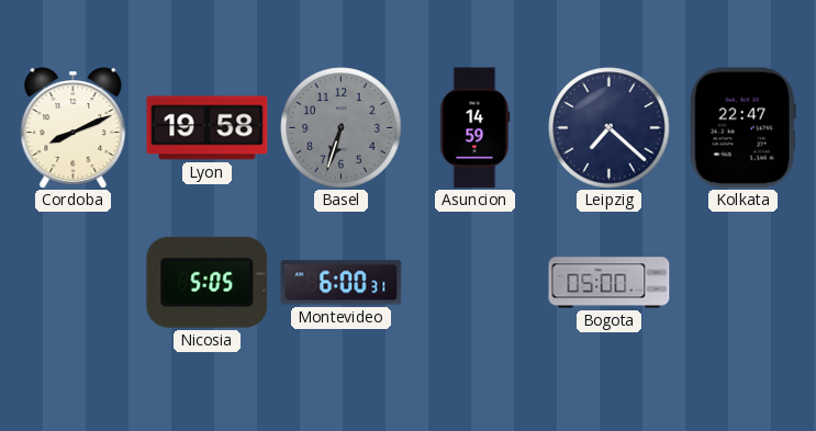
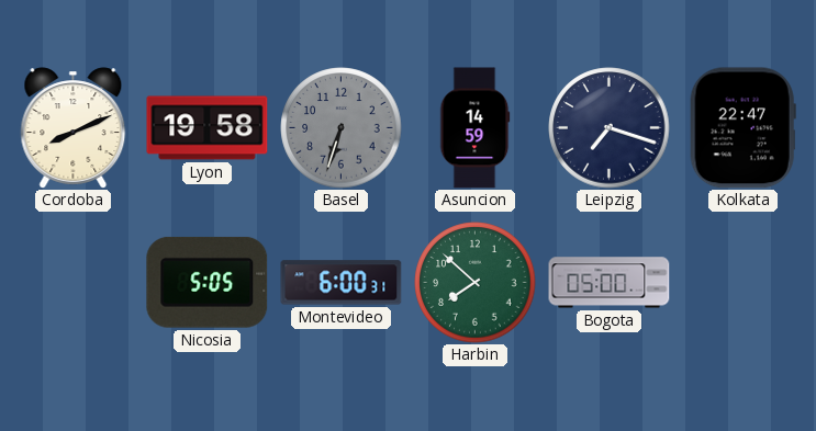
Leipzig: 7:22 -> 7:18
Harbin: none -> 7:52
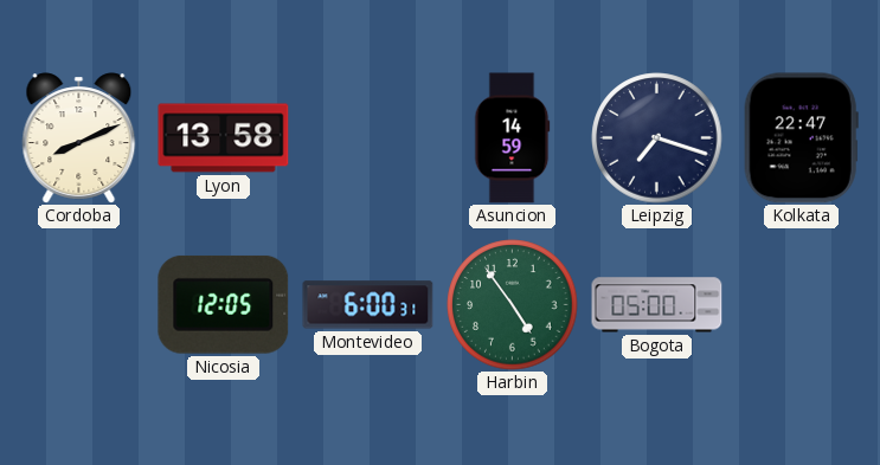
Lyon: 19:58 -> 13:58
Basel: 6:33 -> none
Nicosia: 5:05 -> 12:05
Harbin: 7:52 -> 4:54
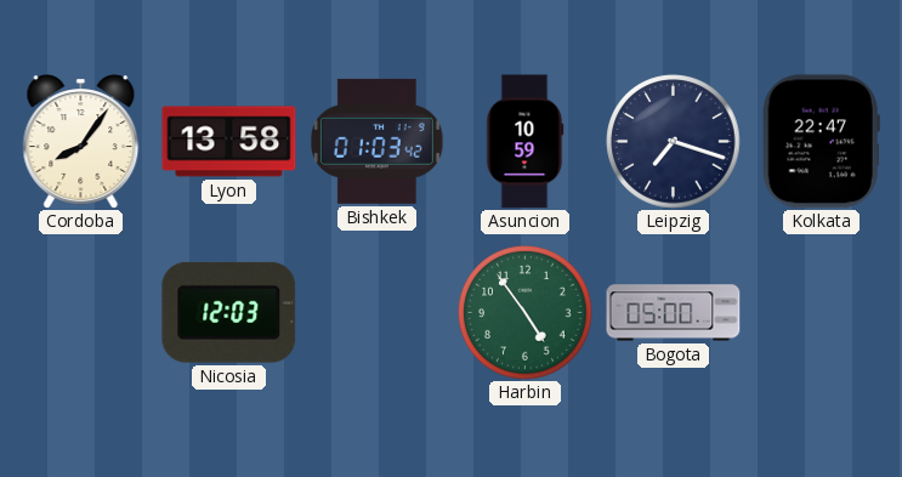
Cordoba: 8:11 -> 8:06
Bishkek: none -> 01:03
Asuncion: 14:59 -> 10:59
Nicosia: 12:05 -> 12:03
Montevideo: 6:00 -> none
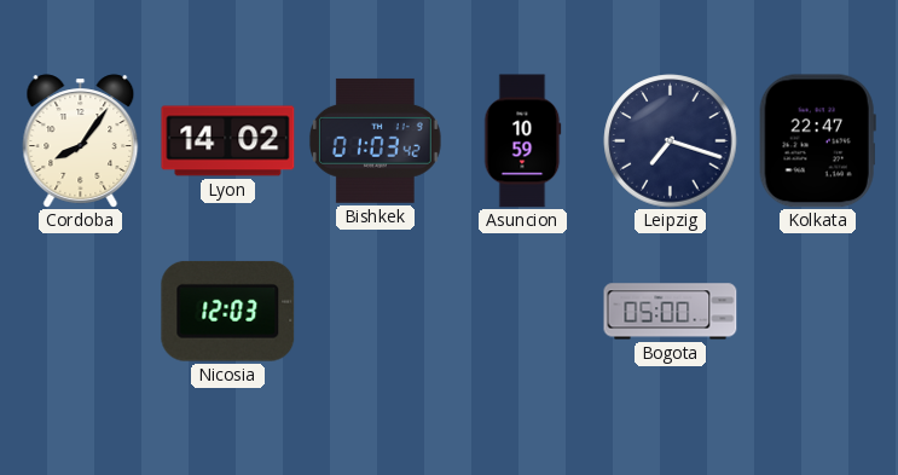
Lyon: 13:58 -> 14:02
Harbin: 4:54 -> none
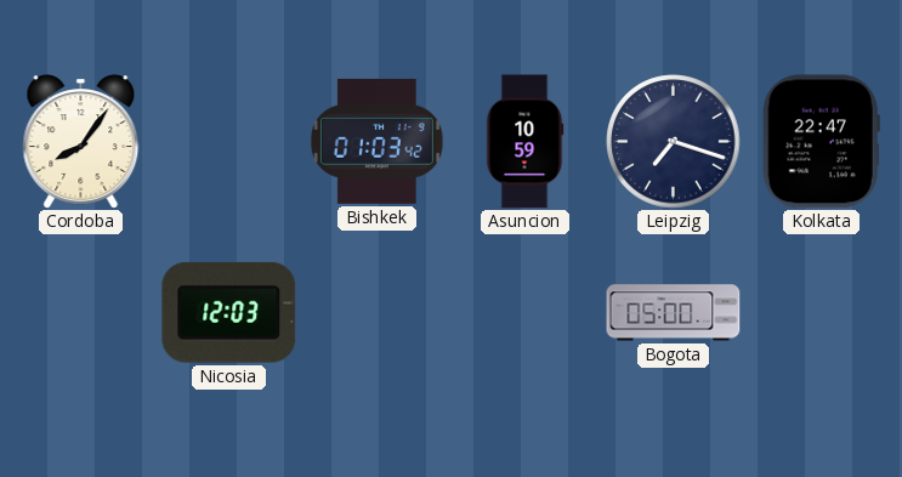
Lyon: 14:02 -> none
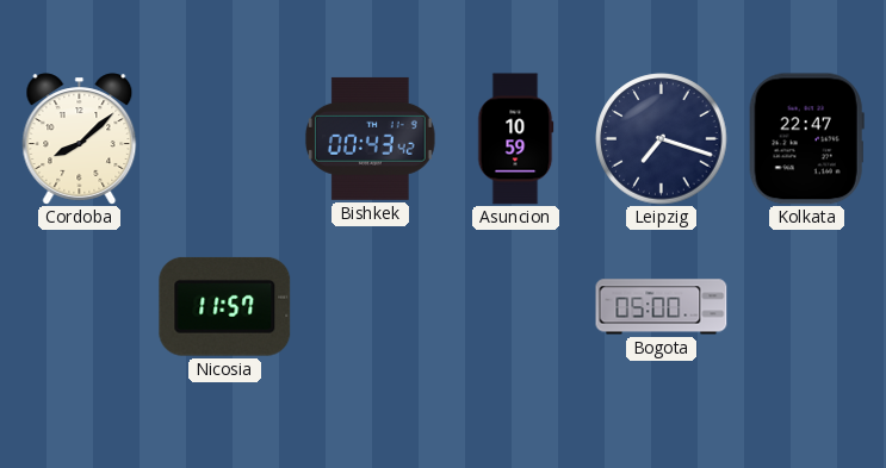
Cordoba: 8:06 -> 8:08
Bishkek: 01:03 -> 00:43
Nicosia: 12:03 -> 11:57
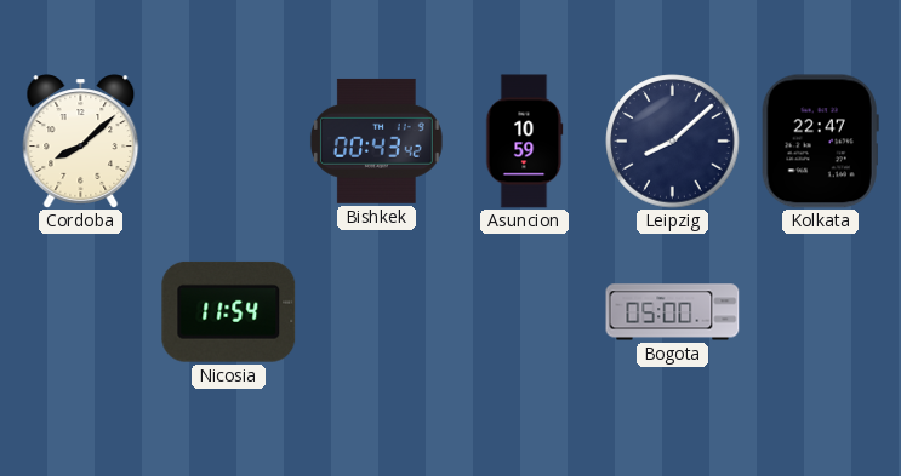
Leipzig: 7:18 -> 8:08
Nicosia: 11:57 -> 11:54
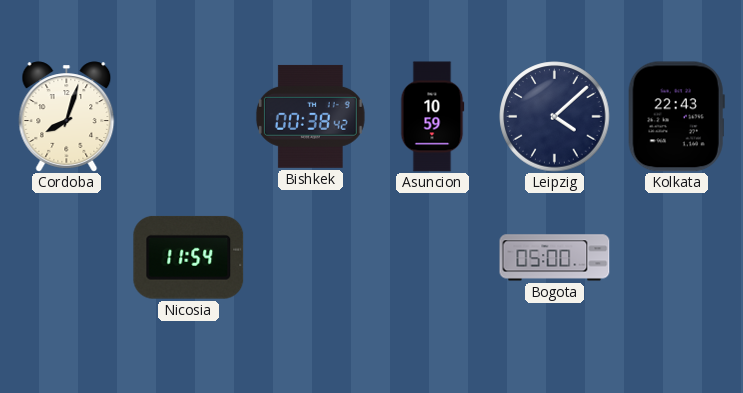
Cordoba: 8:08 -> 8:03
Bishkek: 00:43 -> 00:38
Leipzig: 8:08 -> 4:08
Kolkata: 22:47 -> 22:43
